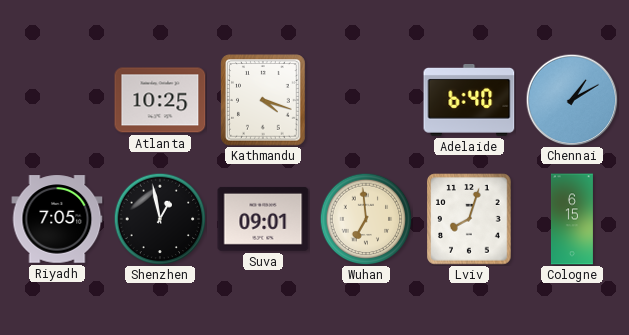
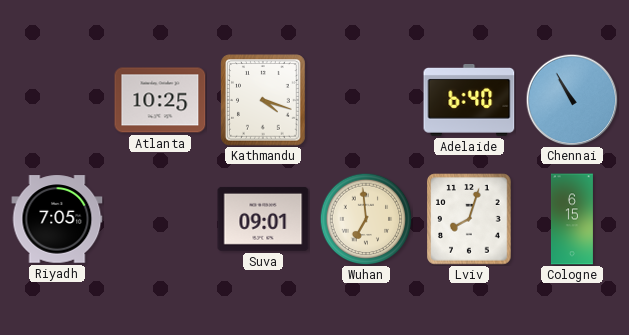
Chennai: 1:10 -> 10:55
Shenzhen: 12:58 -> none
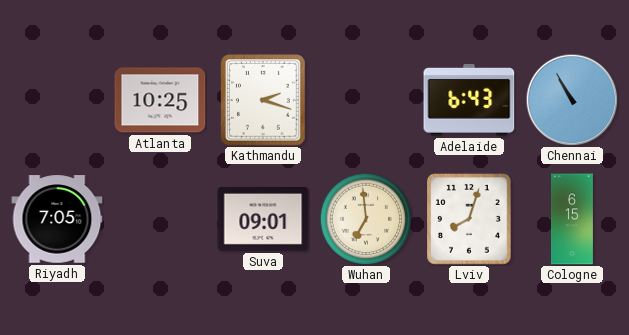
Kathmandu: 4:18 -> 2:18
Adelaide: 6:40 -> 6:43
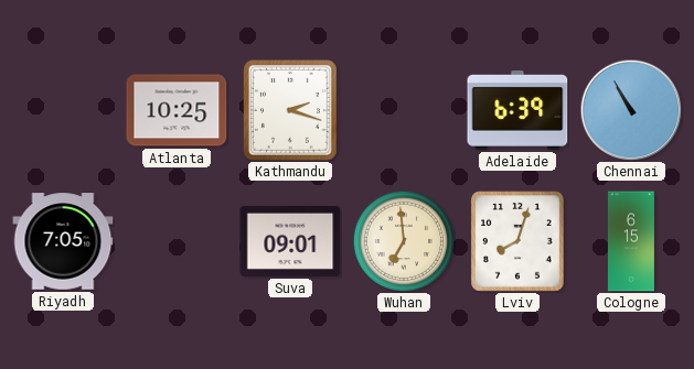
Adelaide: 6:43 -> 6:39
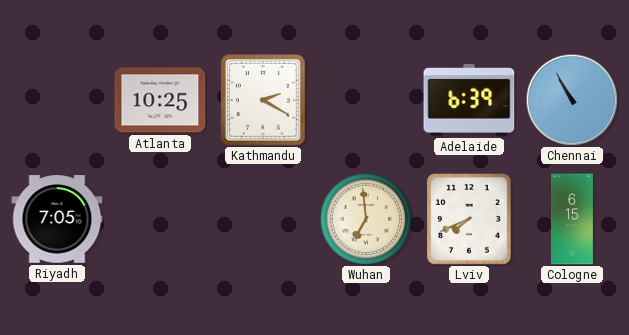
Kathmandu: 2:18 -> 2:20
Suva: 09:01 -> none
Lviv: 8:03 -> 7:41
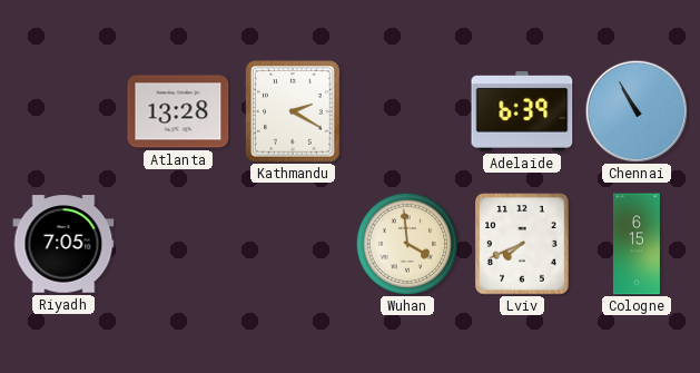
Atlanta: 10:25 -> 13:28
Wuhan: 6:59 -> 3:59
